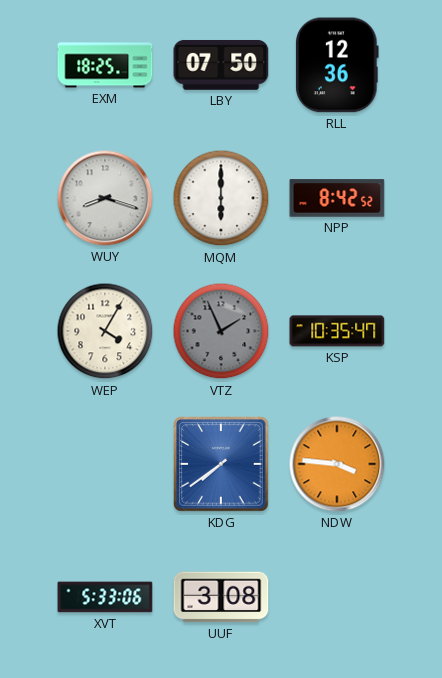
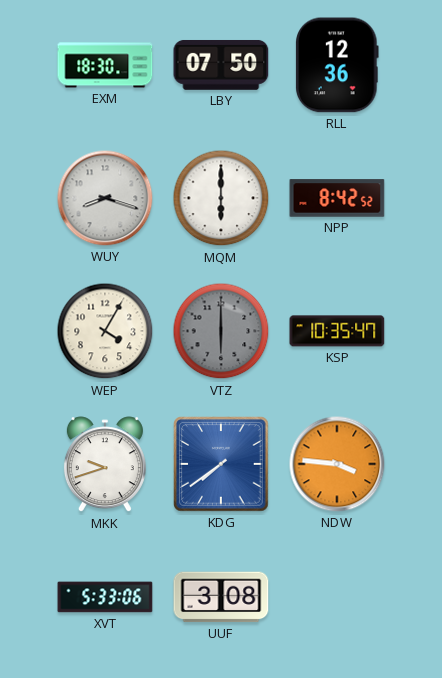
EXM: 18:25 -> 18:30
VTZ: 1:56 -> 6:00
MKK: none -> 9:42
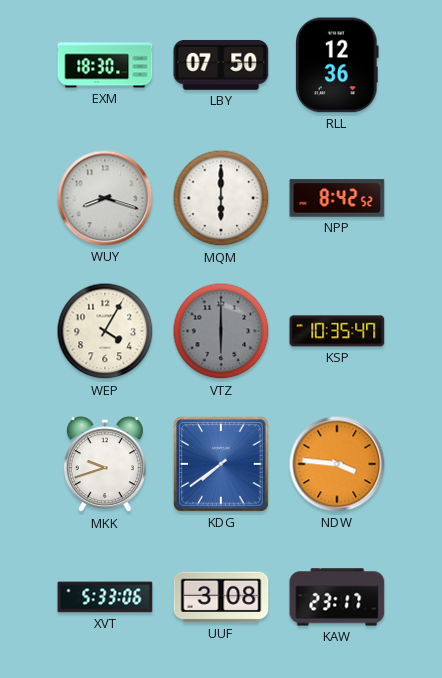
KAW: none -> 23:17
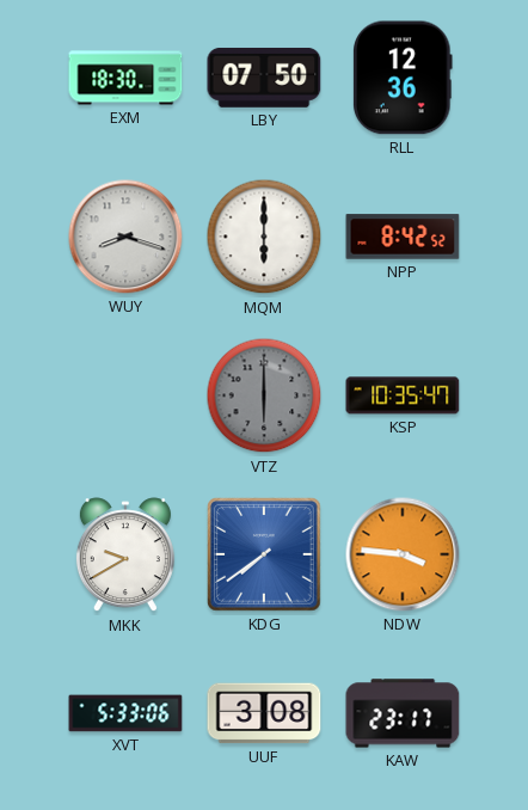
WEP: 4:05 -> none
MKK: 9:42 -> 9:40
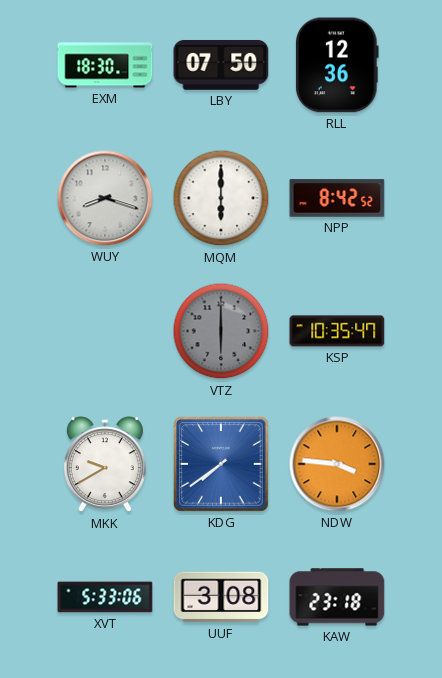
KAW: 23:17 -> 23:18
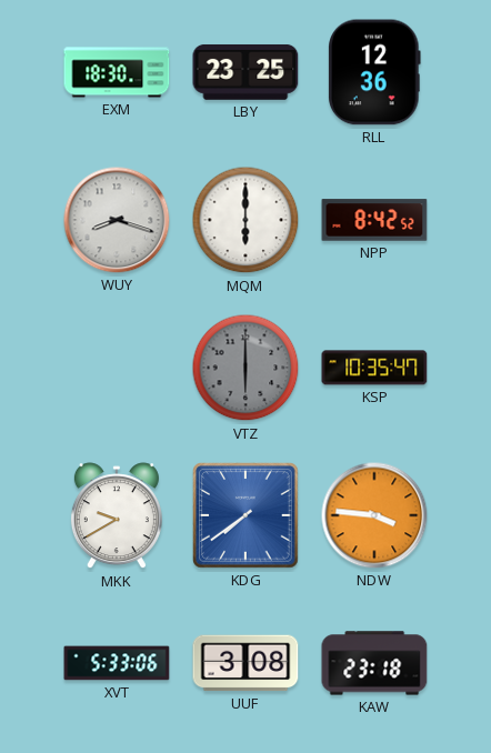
LBY: 07:50 -> 23:25
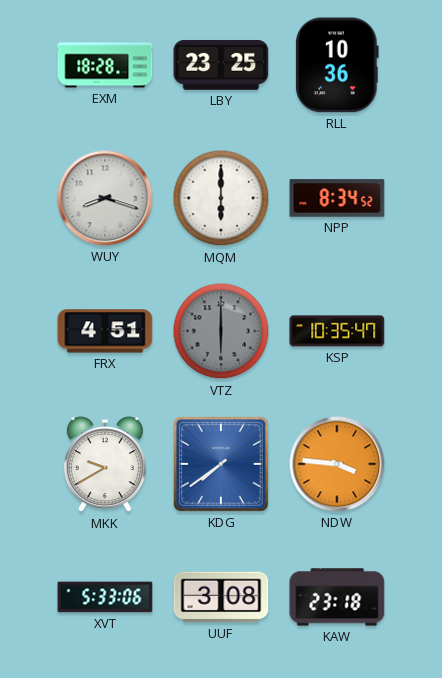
EXM: 18:30 -> 18:28
RLL: 12:36 -> 10:36
NPP: 8:42 -> 8:34
FRX: none -> 4:51
